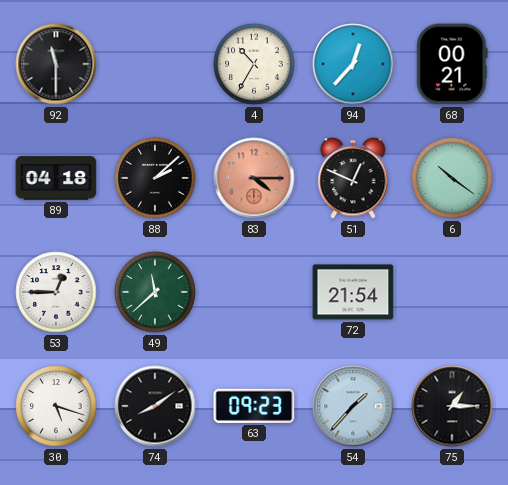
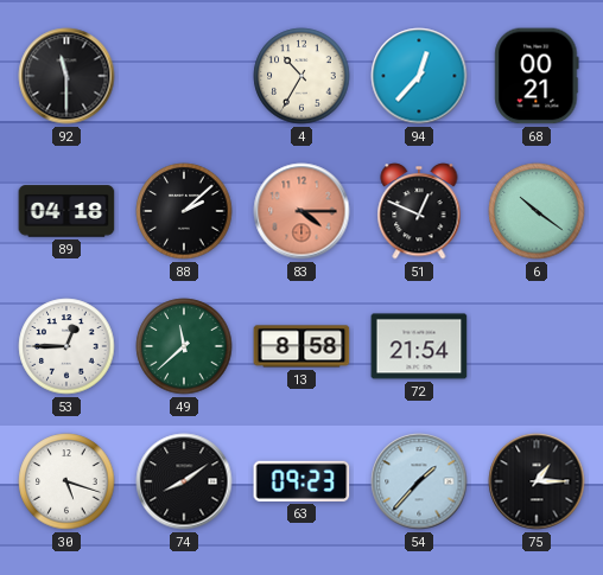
13: none -> 8:58
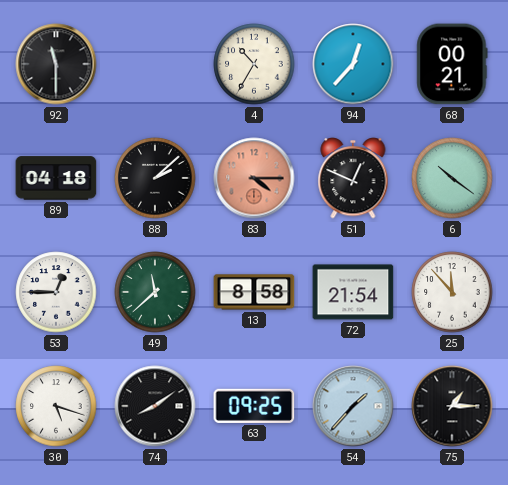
25: none -> 11:53
63: 09:23 -> 09:25
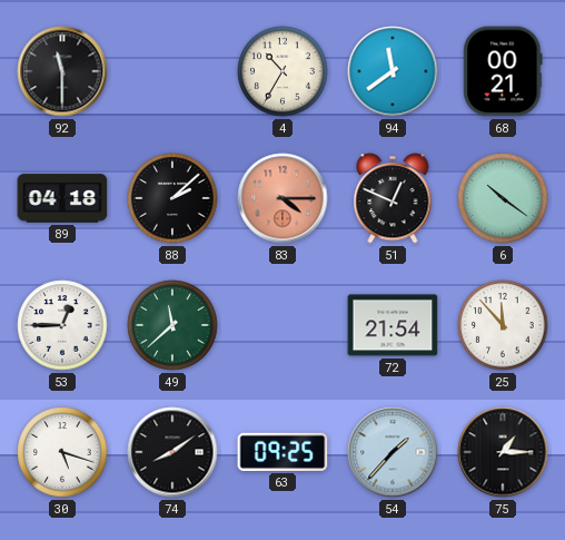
94: 12:37 -> 11:39
13: 8:58 -> none
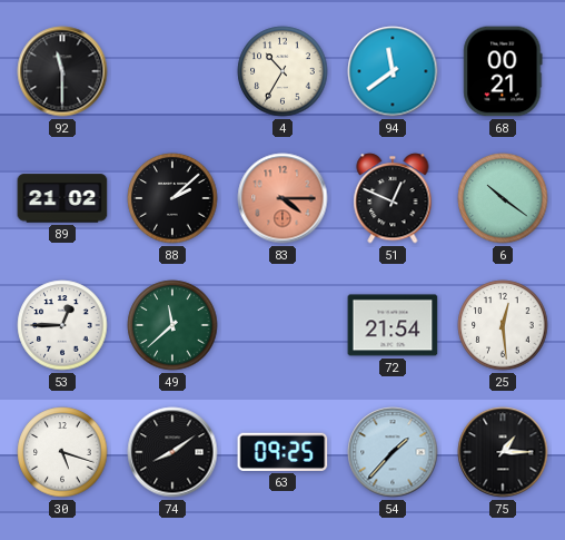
89: 04:18 -> 21:02
25: 11:53 -> 12:29
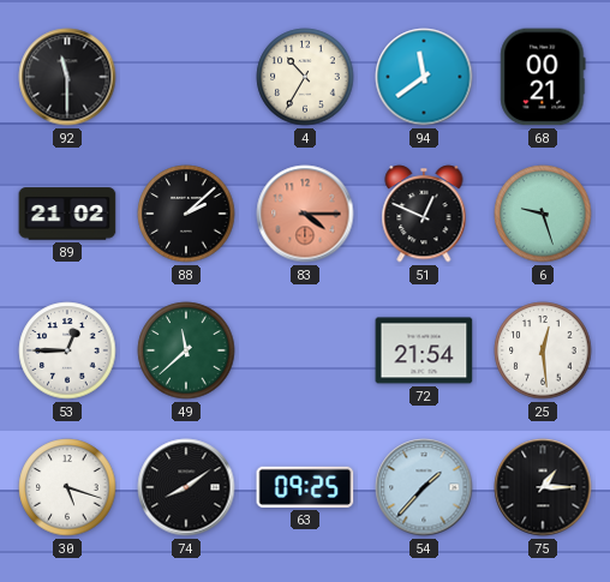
6: 10:21 -> 9:27
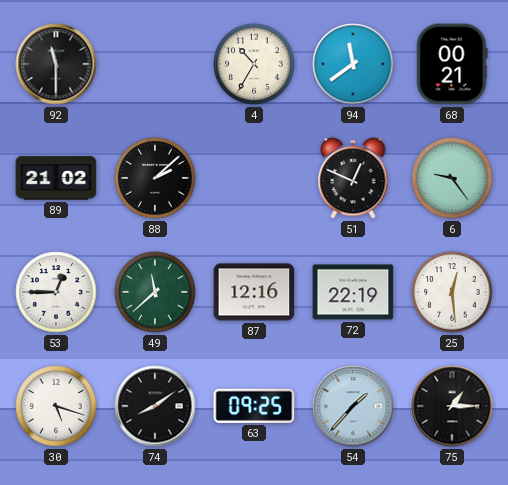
83: 4:15 -> none
6: 9:27 -> 9:24
87: none -> 12:16
72: 21:54 -> 22:19
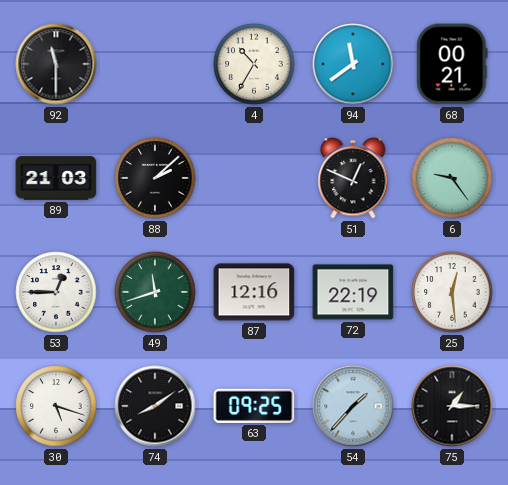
89: 21:02 -> 21:03
49: 11:38 -> 11:42
